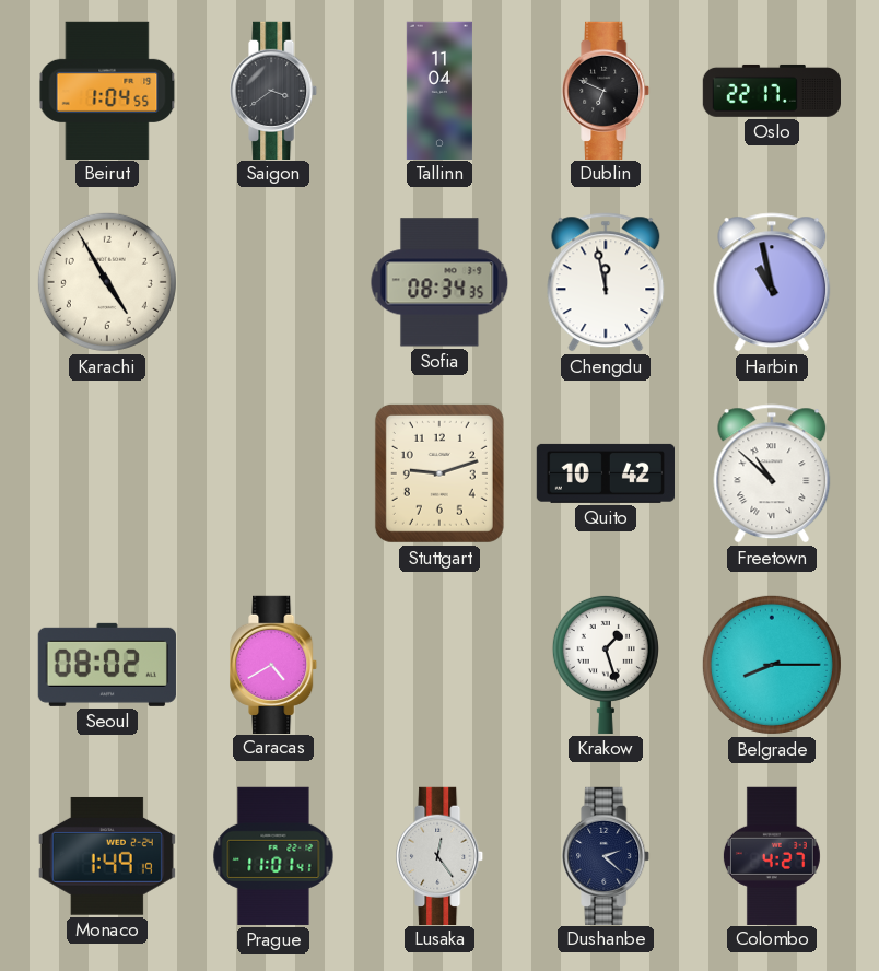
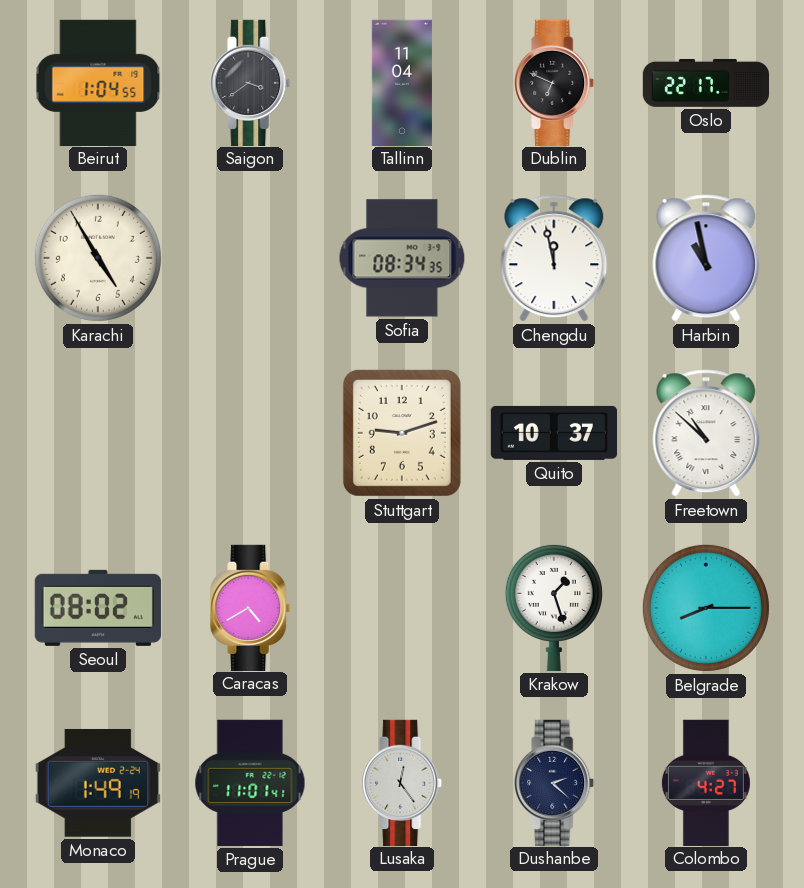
Quito: 10:42 -> 10:37
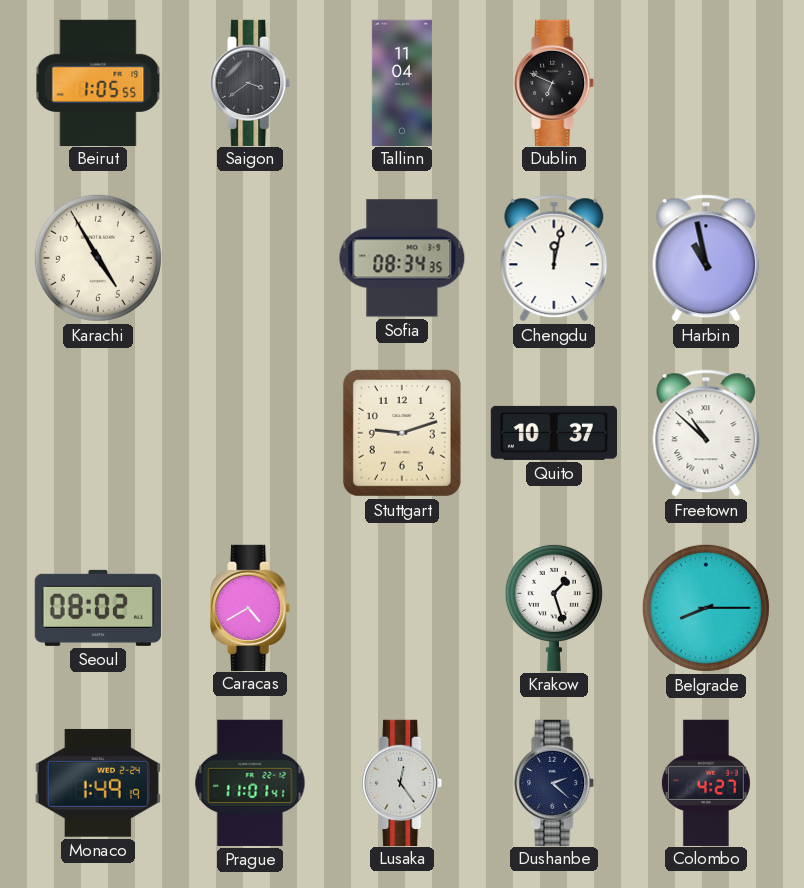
Beirut: 1:04 -> 1:05
Oslo: 22:17 -> none
Chengdu: 11:58 -> 12:02
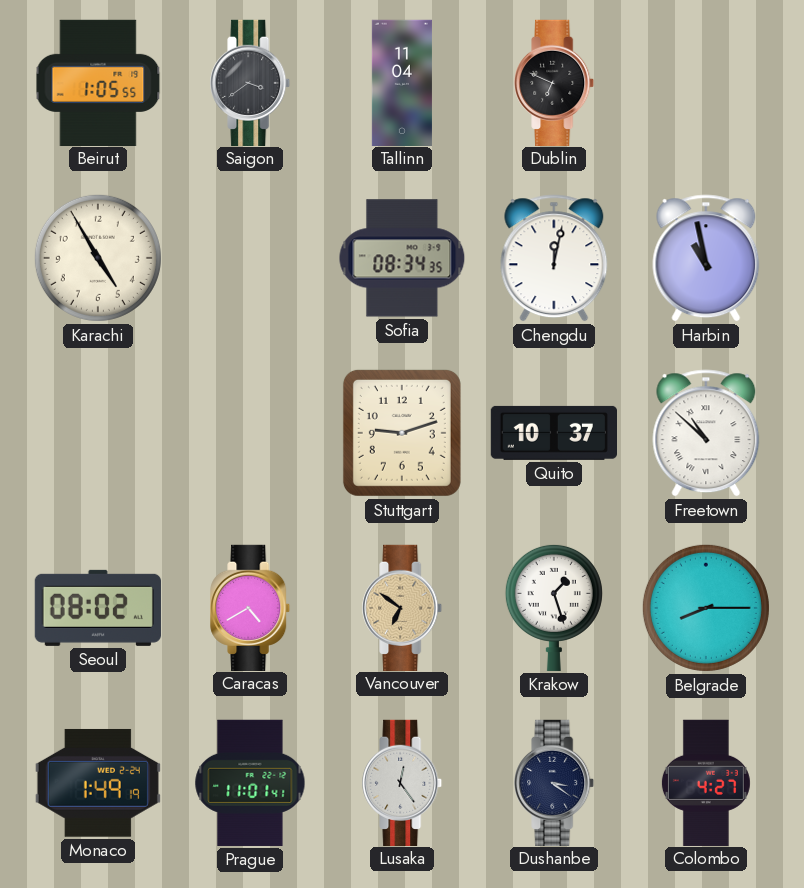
Vancouver: none -> 6:51
Dushanbe: 2:22 -> 3:21
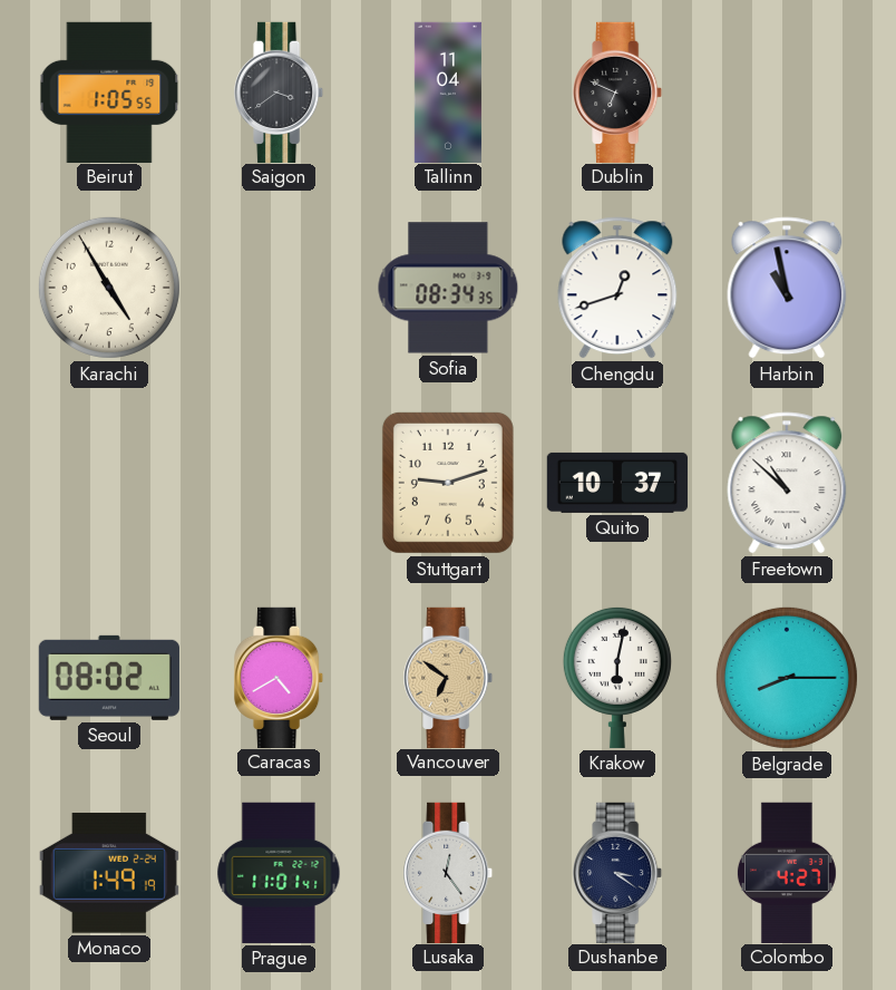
Chengdu: 12:02 -> 12:42
Krakow: 1:27 -> 6:02
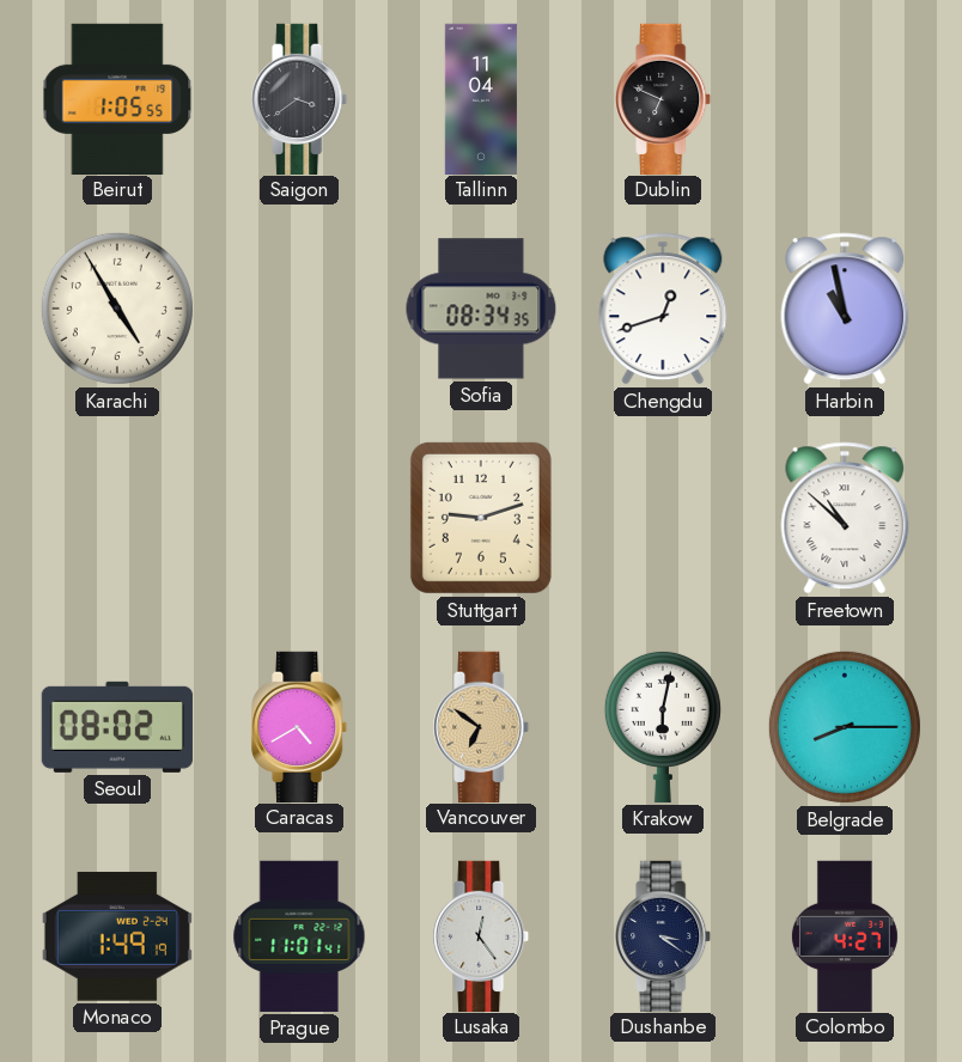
Quito: 10:37 -> none
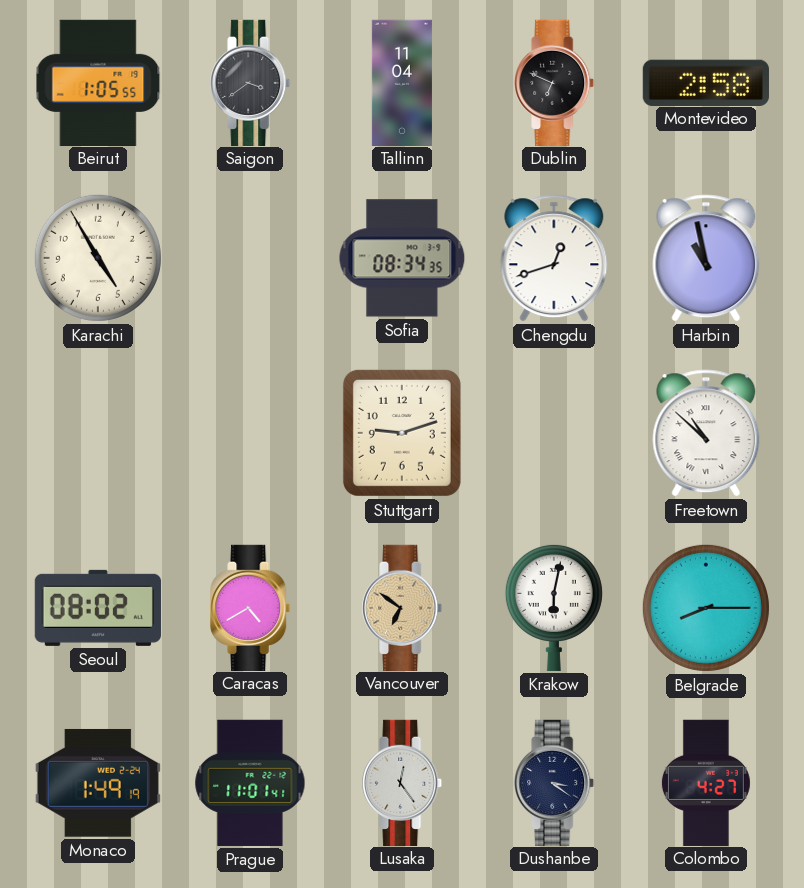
Montevideo: none -> 2:58
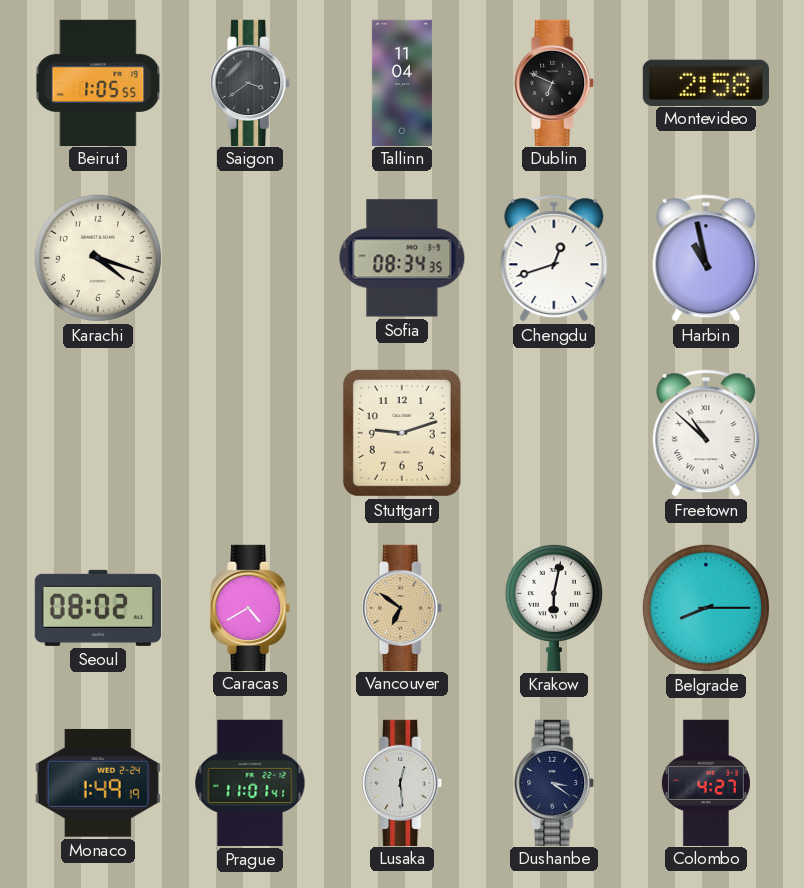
Karachi: 4:55 -> 4:18
Lusaka: 12:24 -> 12:29
